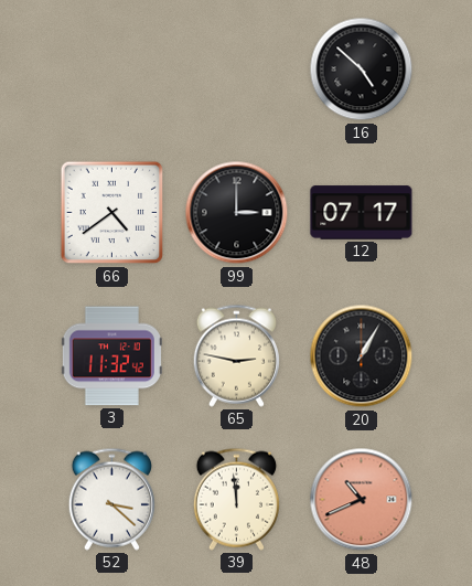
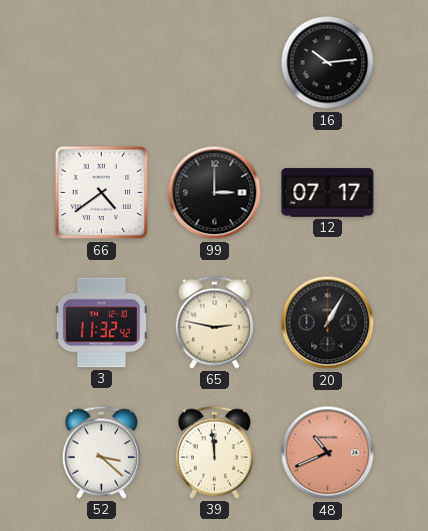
16: 4:52 -> 10:14
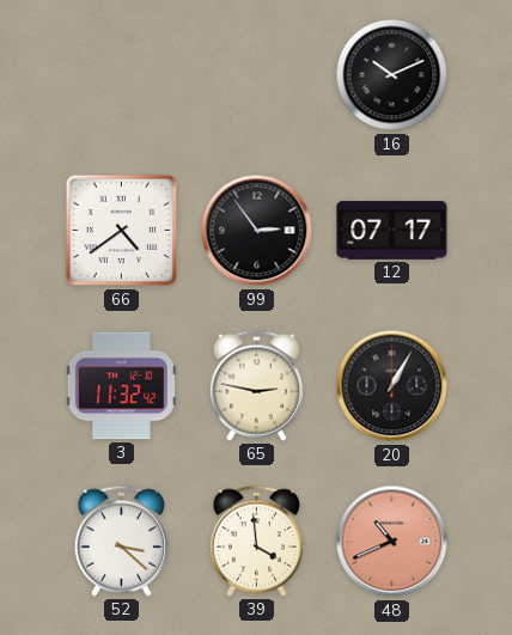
16: 10:14 -> 10:11
99: 3:00 -> 2:54
39: 11:59 -> 3:59
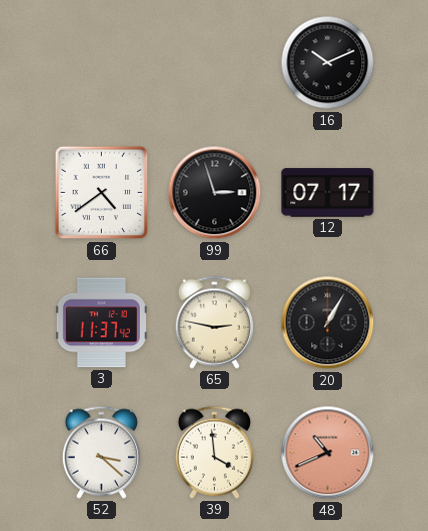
99: 2:54 -> 2:57
3: 11:32 -> 11:37
